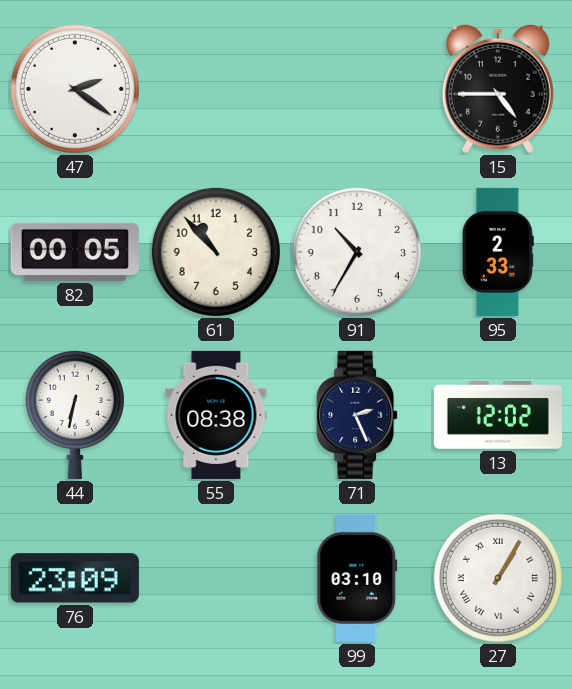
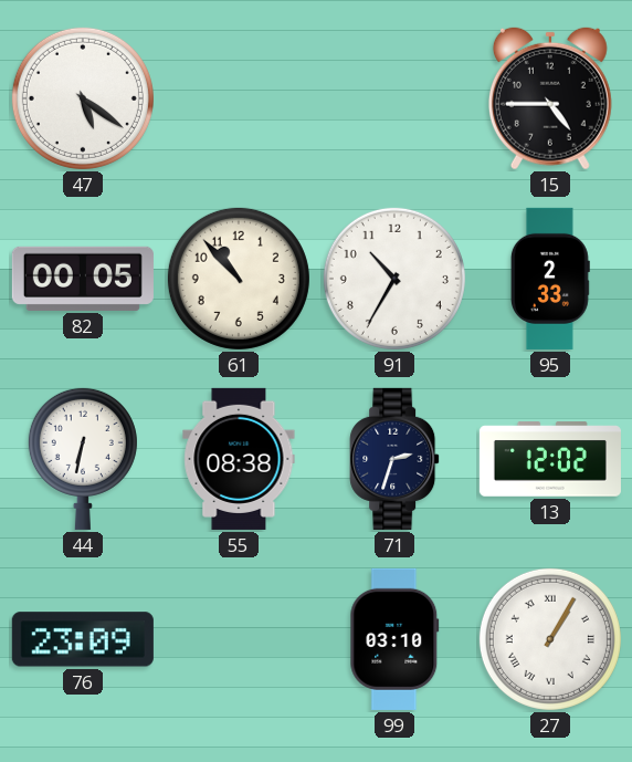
47: 2:21 -> 5:21
71: 2:26 -> 2:33
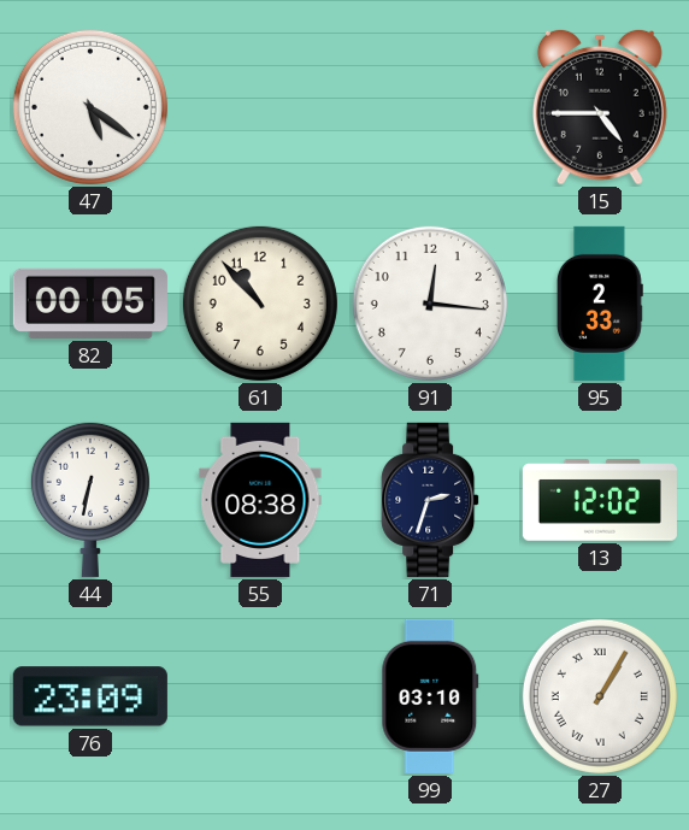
91: 10:35 -> 12:16
